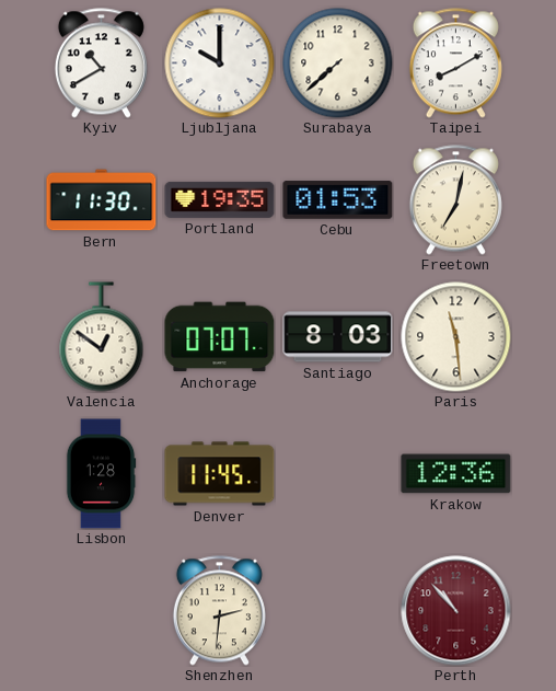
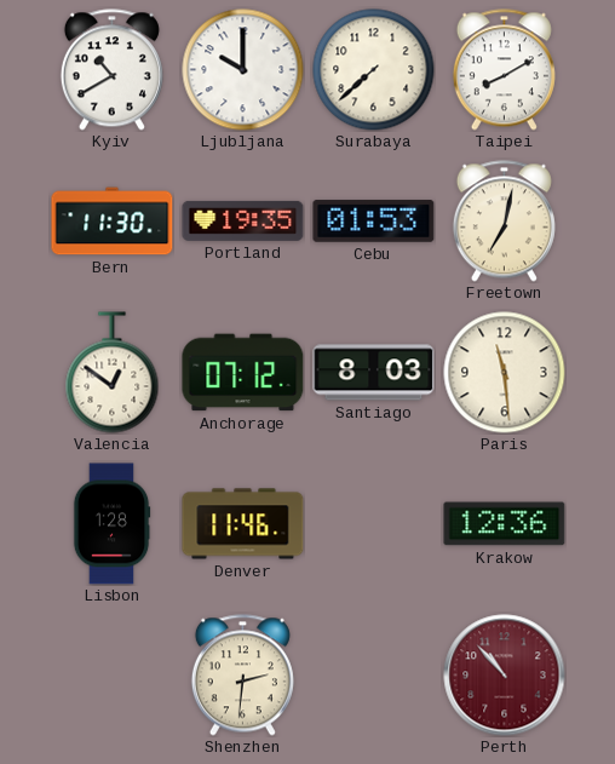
Anchorage: 07:07 -> 07:12
Denver: 11:45 -> 11:46
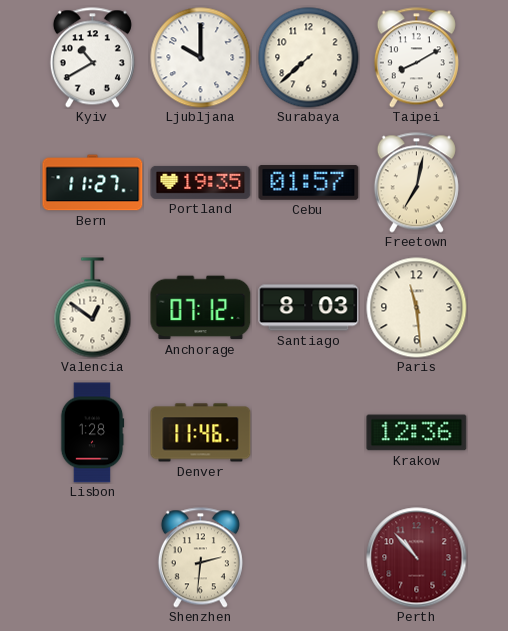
Bern: 11:30 -> 11:27
Cebu: 01:53 -> 01:57
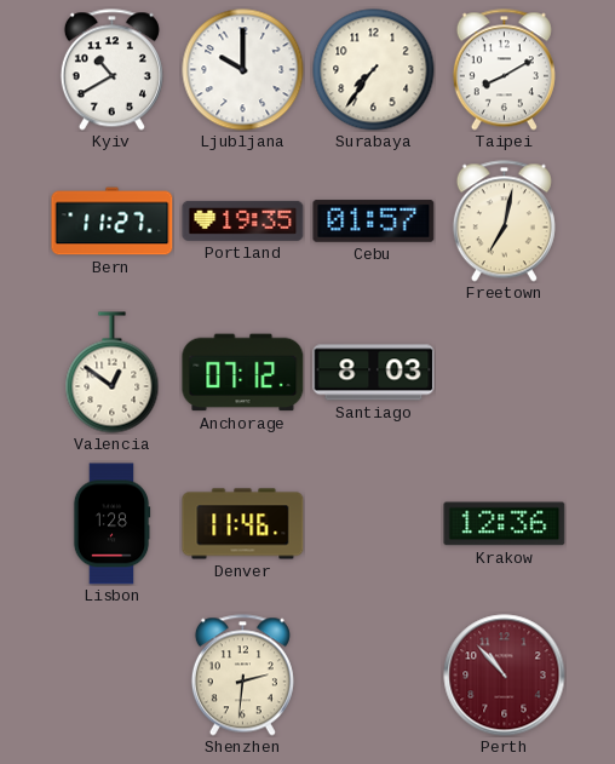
Surabaya: 7:38 -> 7:36
Paris: 11:29 -> none
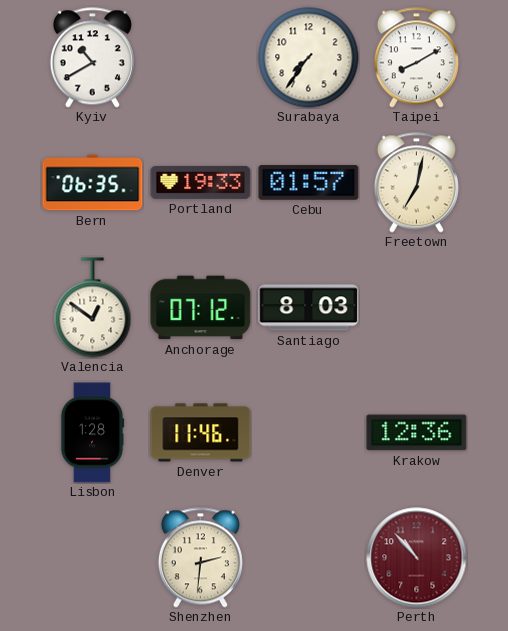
Ljubljana: 10:00 -> none
Bern: 11:27 -> 06:35
Portland: 19:35 -> 19:33
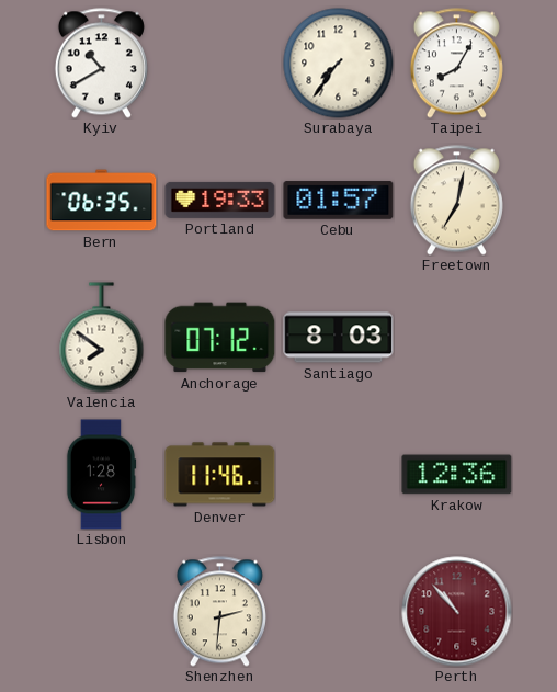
Taipei: 8:10 -> 8:05
Valencia: 12:51 -> 7:51
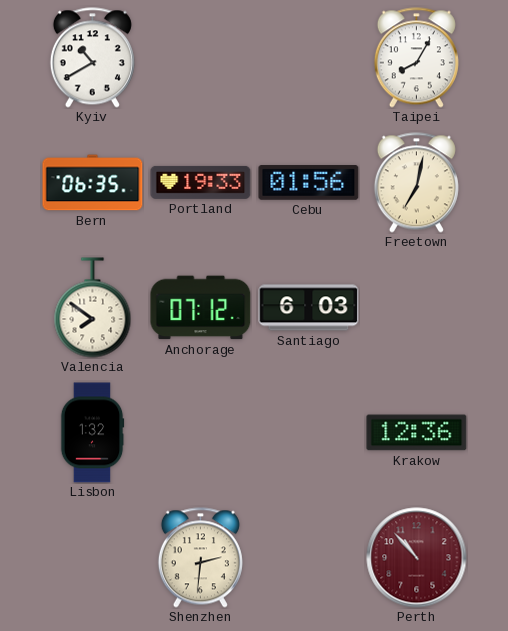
Surabaya: 7:36 -> none
Cebu: 01:57 -> 01:56
Santiago: 8:03 -> 6:03
Lisbon: 1:28 -> 1:32
Denver: 11:46 -> none
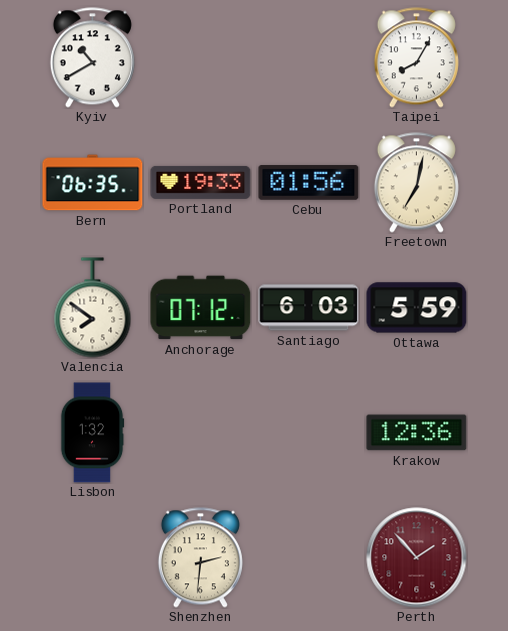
Ottawa: none -> 5:59
Perth: 10:53 -> 1:53
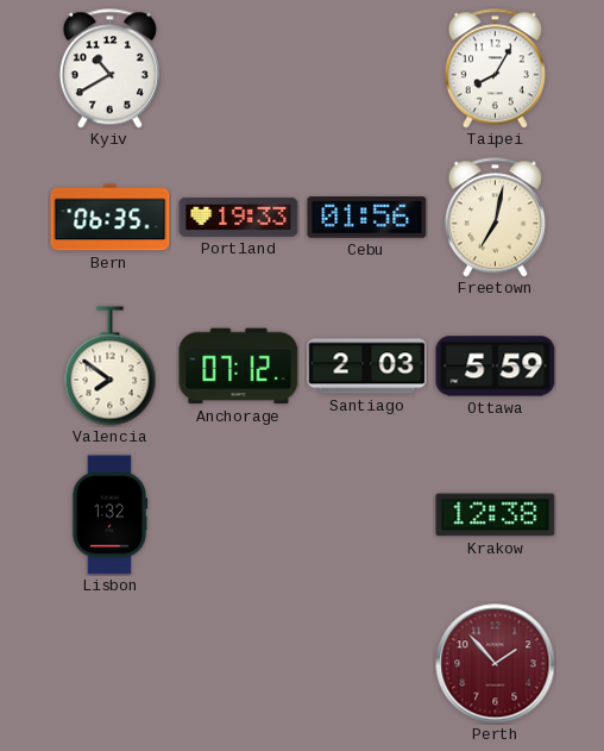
Santiago: 6:03 -> 2:03
Krakow: 12:36 -> 12:38
Shenzhen: 2:31 -> none
